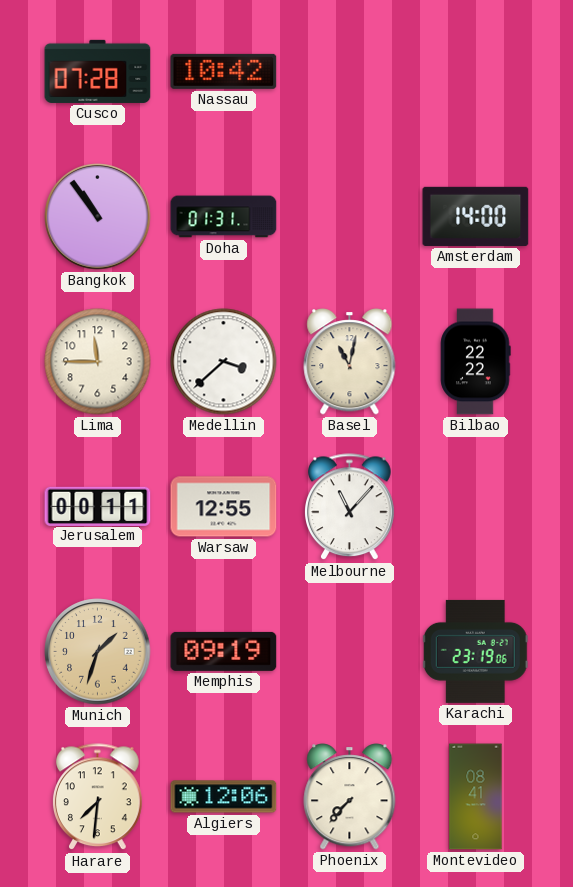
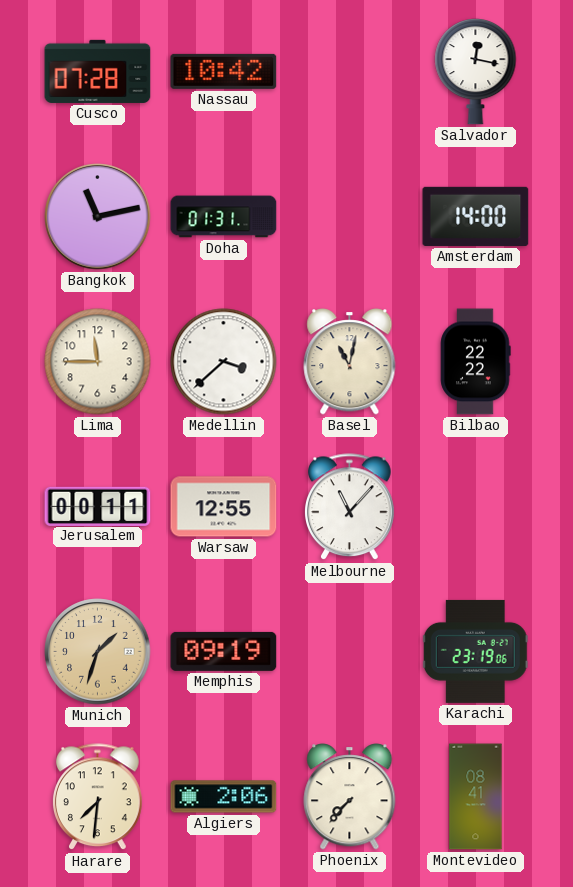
Salvador: none -> 12:17
Bangkok: 10:54 -> 11:13
Algiers: 12:06 -> 2:06
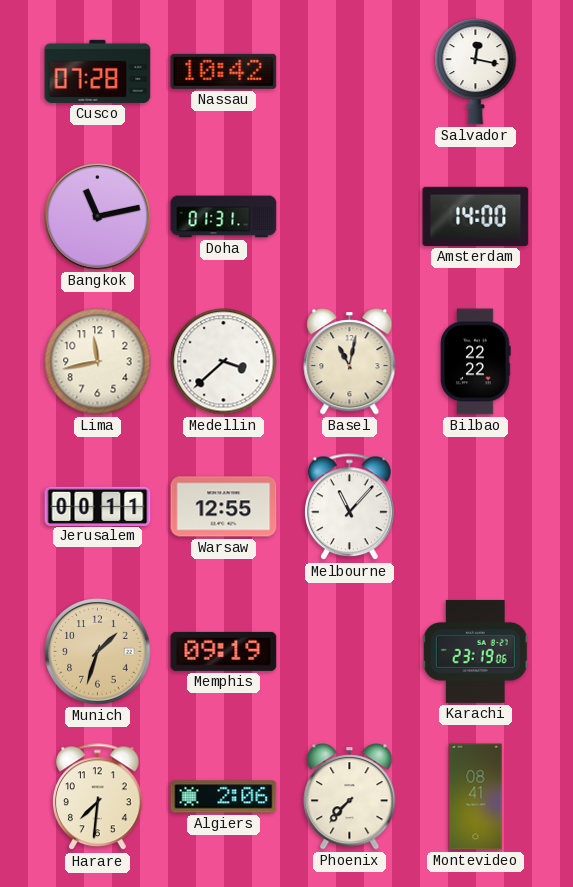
Lima: 11:45 -> 11:43
